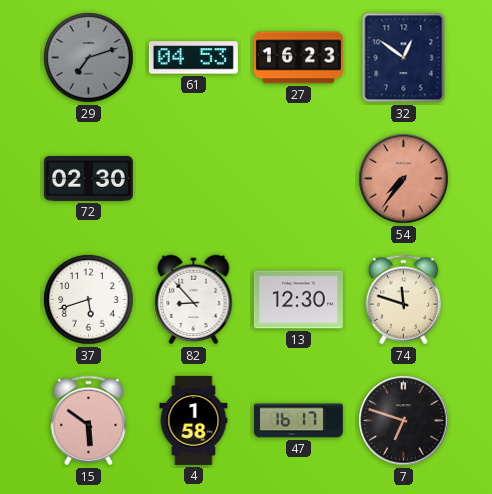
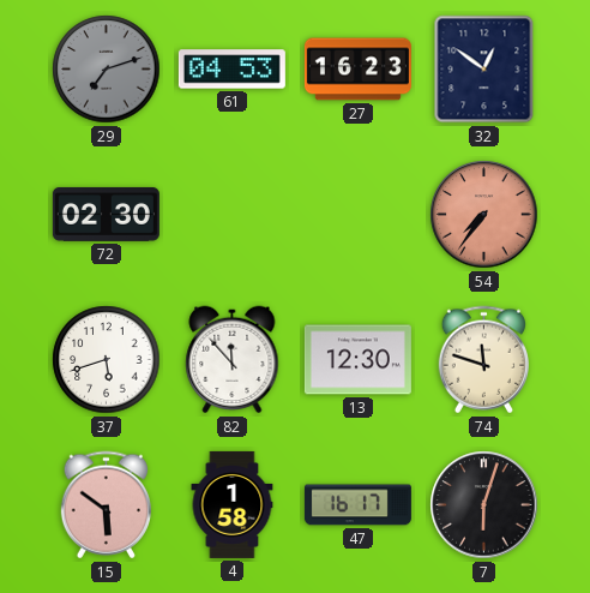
82: 8:53 -> 11:53
7: 6:48 -> 6:03
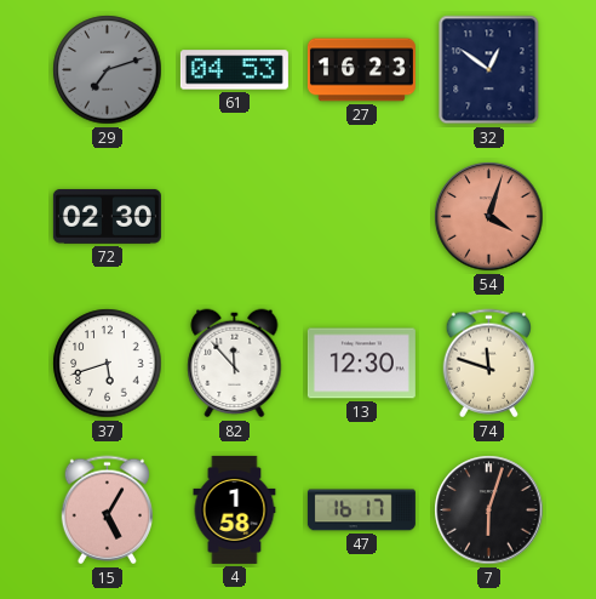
54: 7:36 -> 4:03
15: 5:51 -> 5:05
